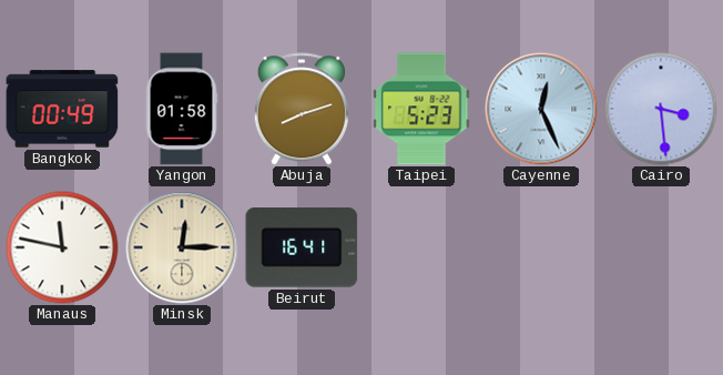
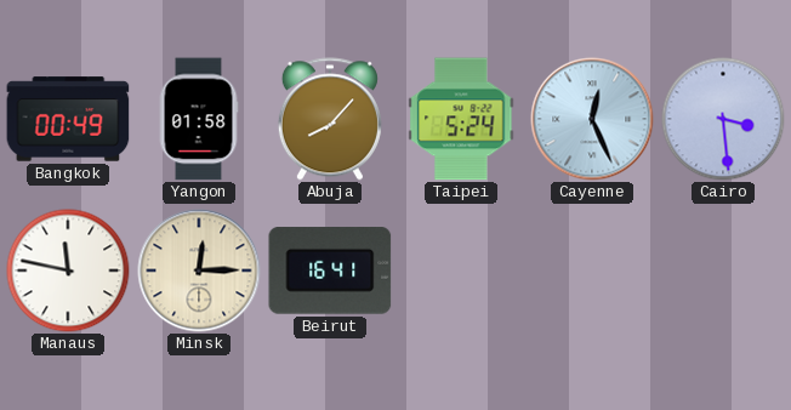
Abuja: 8:12 -> 8:07
Taipei: 5:23 -> 5:24
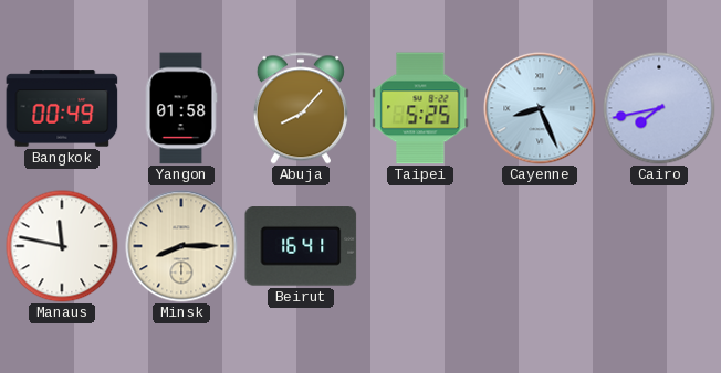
Taipei: 5:24 -> 5:25
Cayenne: 12:26 -> 8:26
Cairo: 3:29 -> 7:43
Minsk: 12:15 -> 8:15
